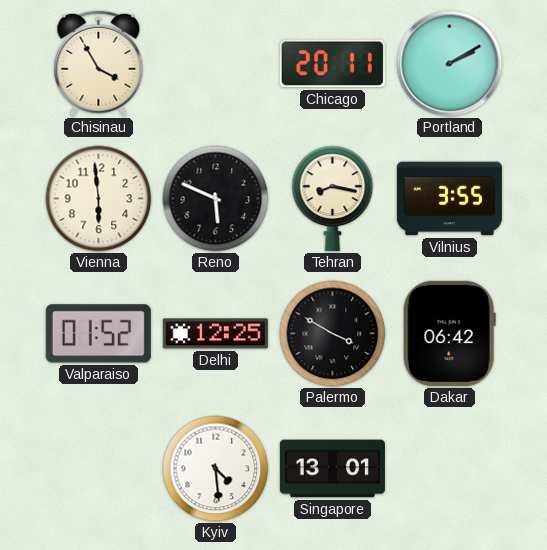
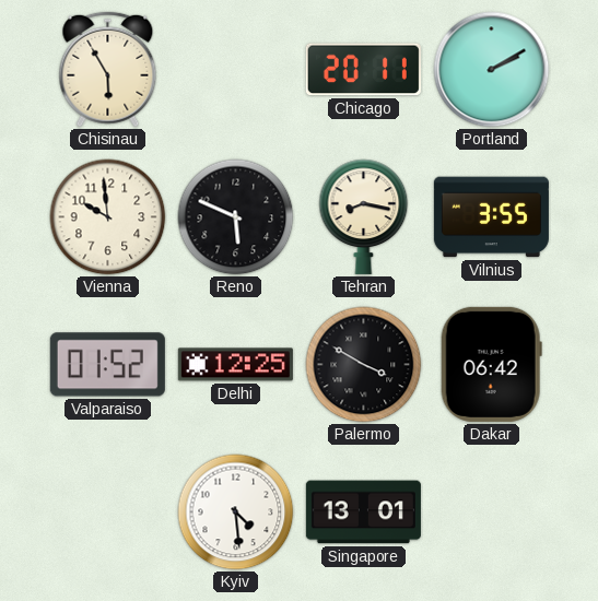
Chisinau: 3:55 -> 5:55
Vienna: 5:59 -> 9:59
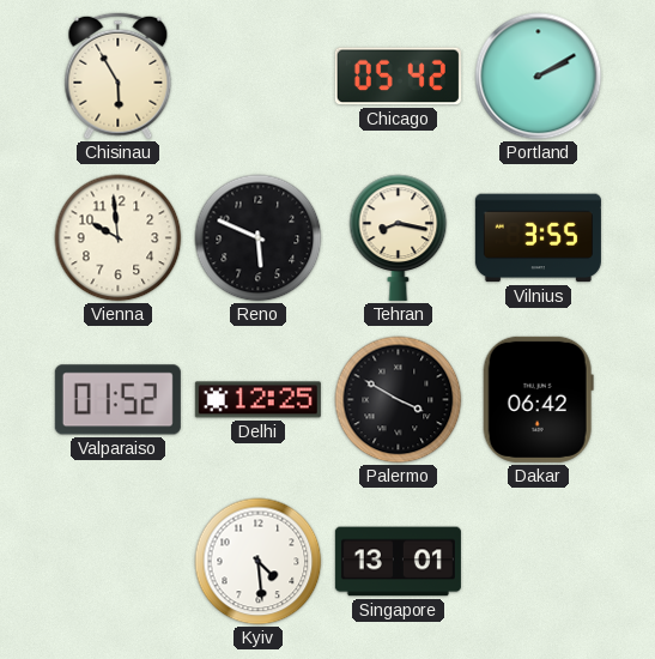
Chicago: 20:11 -> 05:42
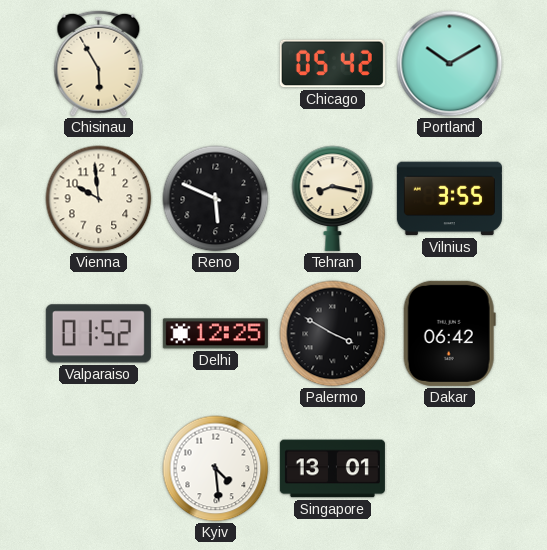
Portland: 2:10 -> 10:10
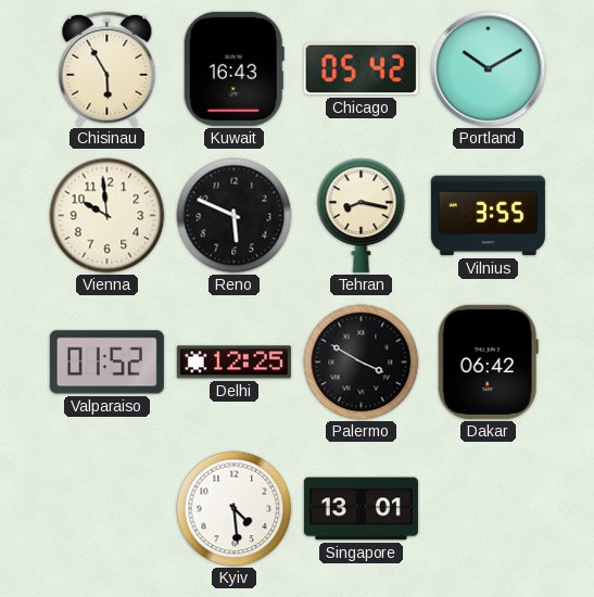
Kuwait: none -> 16:43
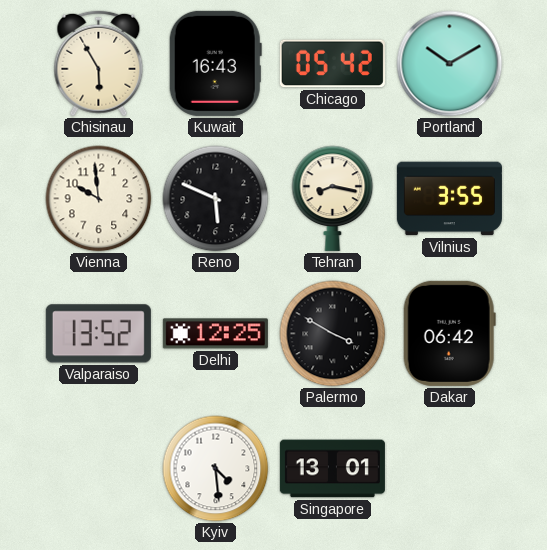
Valparaiso: 01:52 -> 13:52
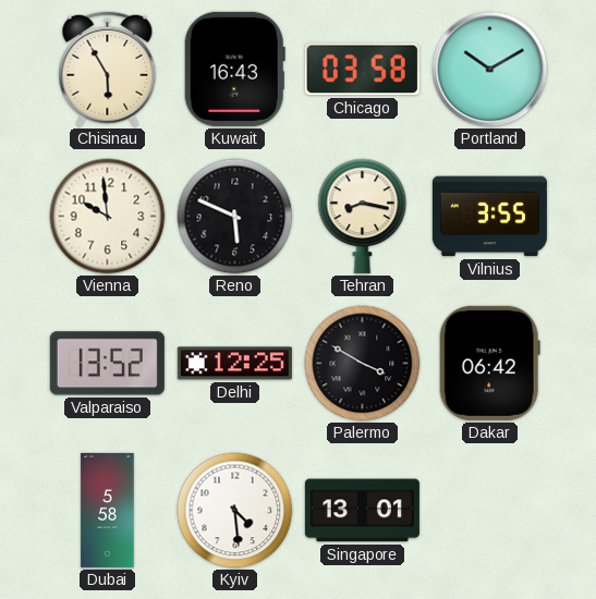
Chicago: 05:42 -> 03:58
Dubai: none -> 5:58
